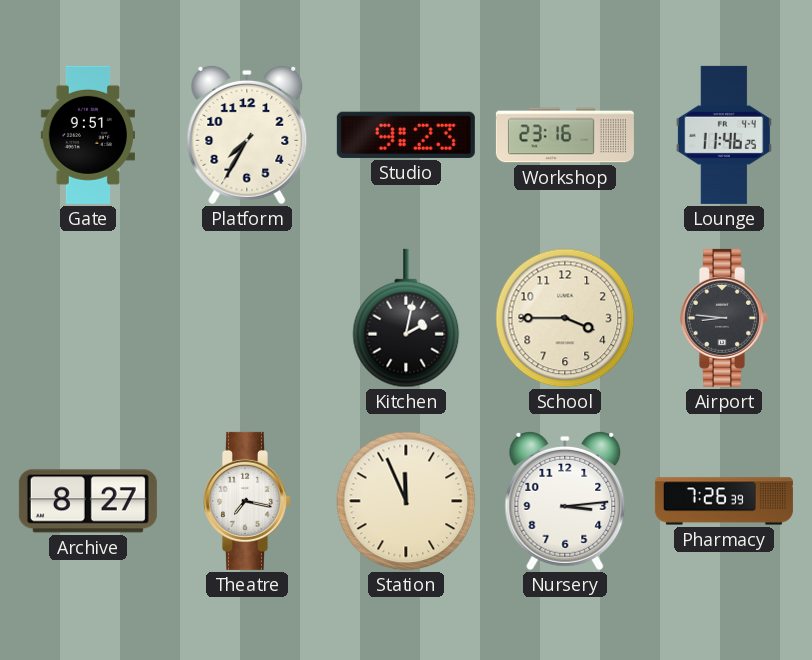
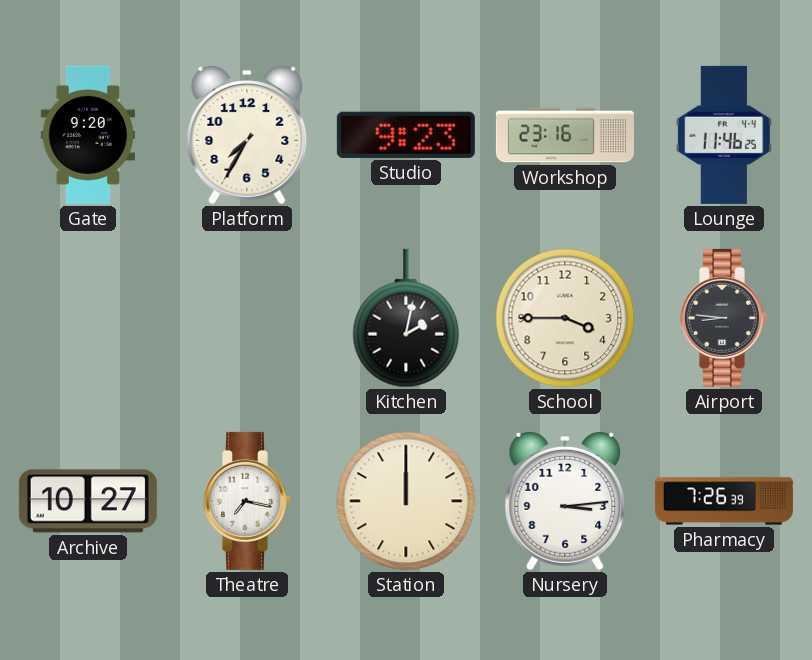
Gate: 9:51 -> 9:20
Archive: 8:27 -> 10:27
Station: 11:56 -> 12:00
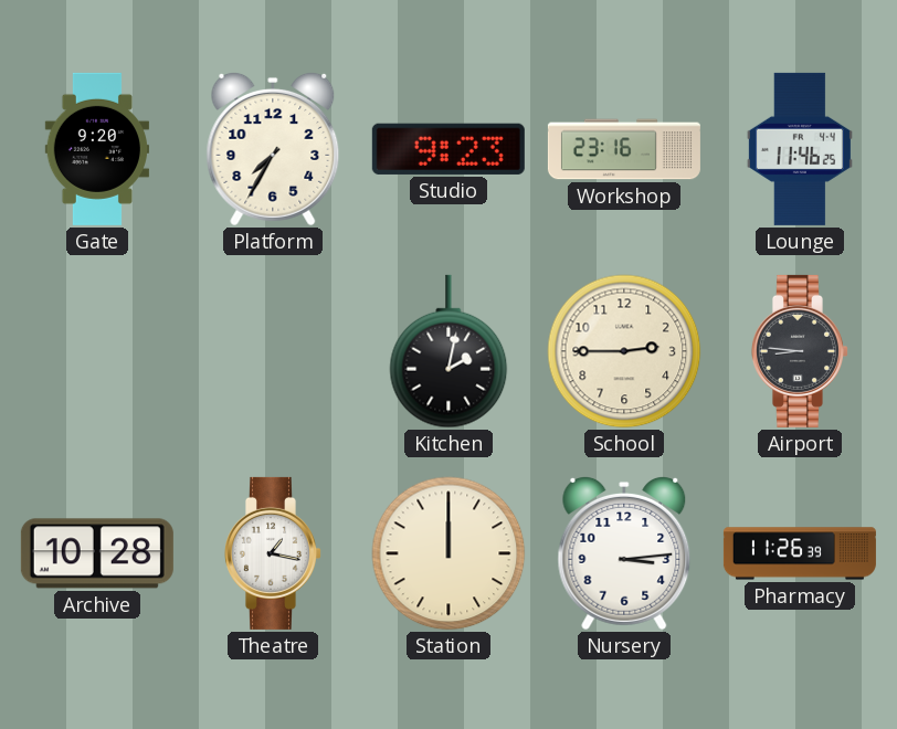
School: 3:45 -> 2:45
Archive: 10:27 -> 10:28
Theatre: 7:17 -> 1:17
Pharmacy: 7:26 -> 11:26
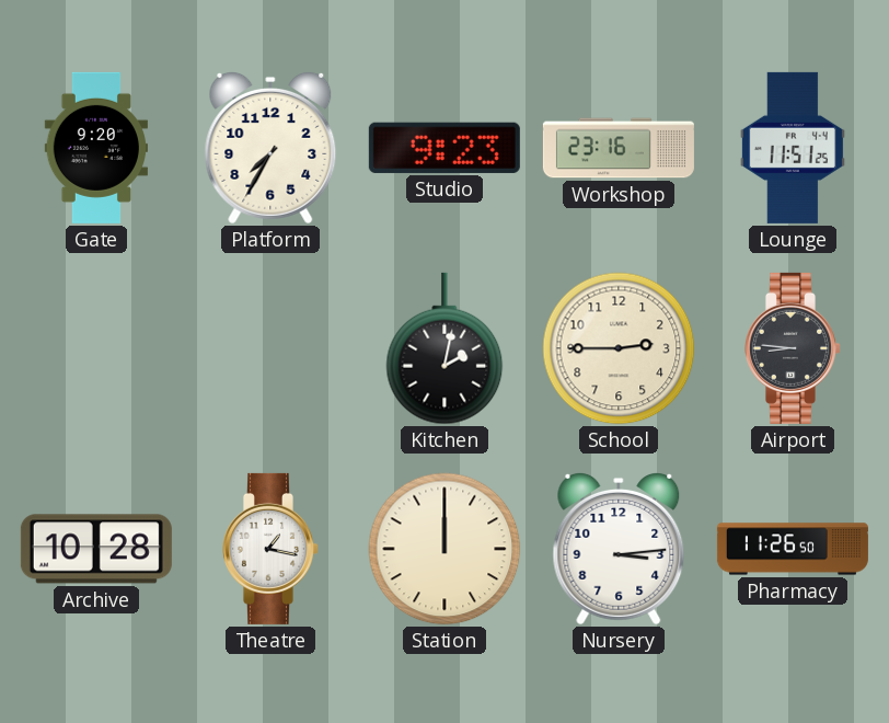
Lounge: 11:46 -> 11:51
Pharmacy: 11:26:39 -> 11:26:50
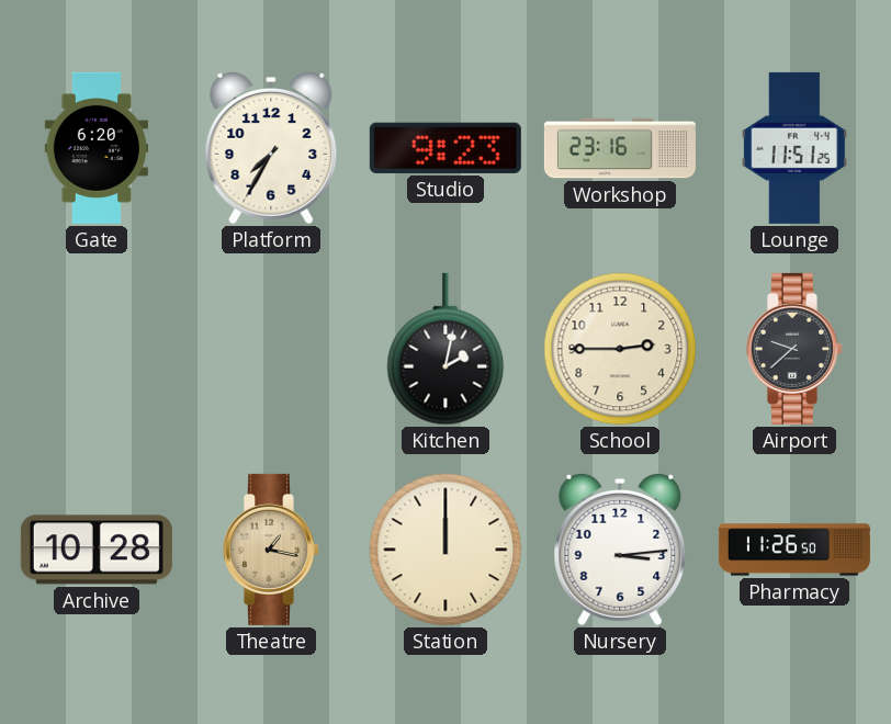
Gate: 9:20 -> 6:20
Airport: 8:46 -> 9:38
Theatre dial: white -> champagne
